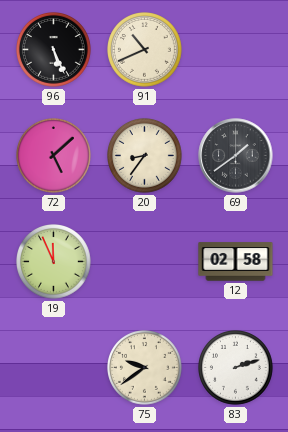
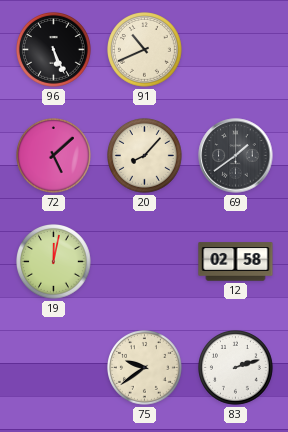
20: 8:36 -> 8:07
19: 11:56 -> 12:02
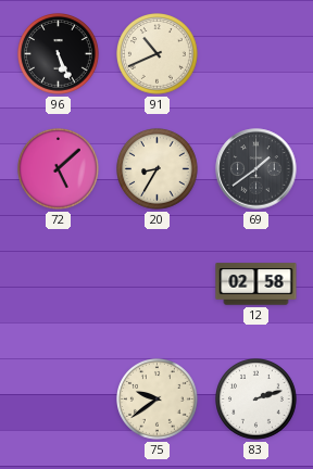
20: 8:07 -> 8:35
19: 12:02 -> none
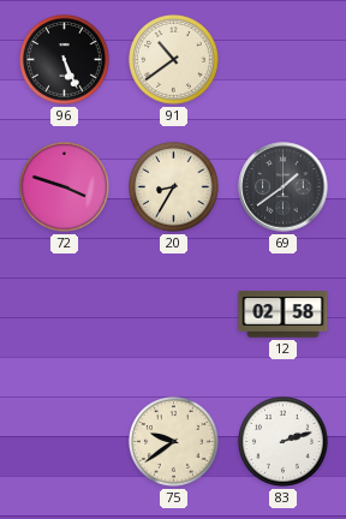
91: 10:41 -> 10:39
72: 5:08 -> 3:48
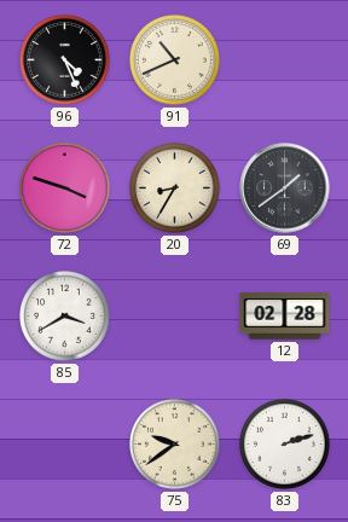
96: 5:26 -> 4:26
91: 10:39 -> 10:41
85: none -> 3:40
12: 02:58 -> 02:28
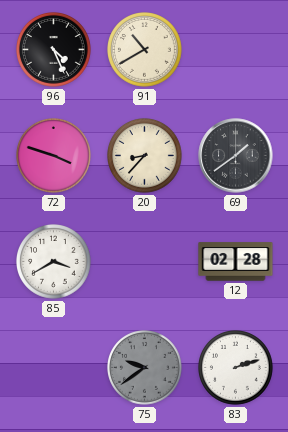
91: 10:41 -> 10:40
20: 8:35 -> 8:37
75 dial: cream -> grey
